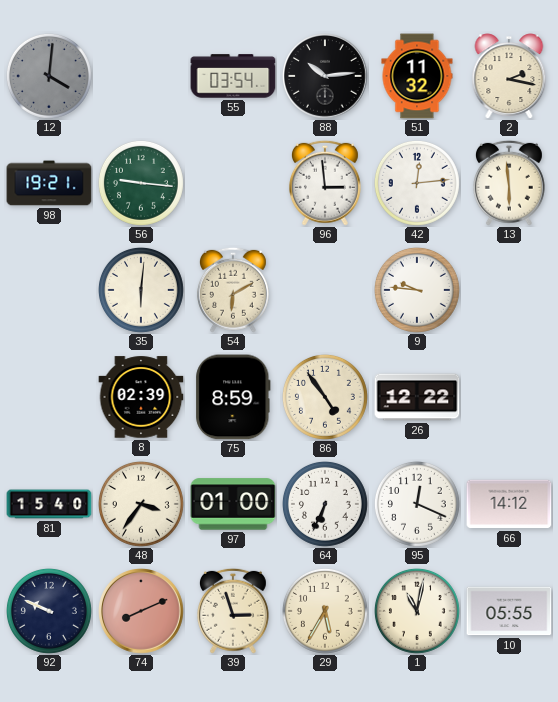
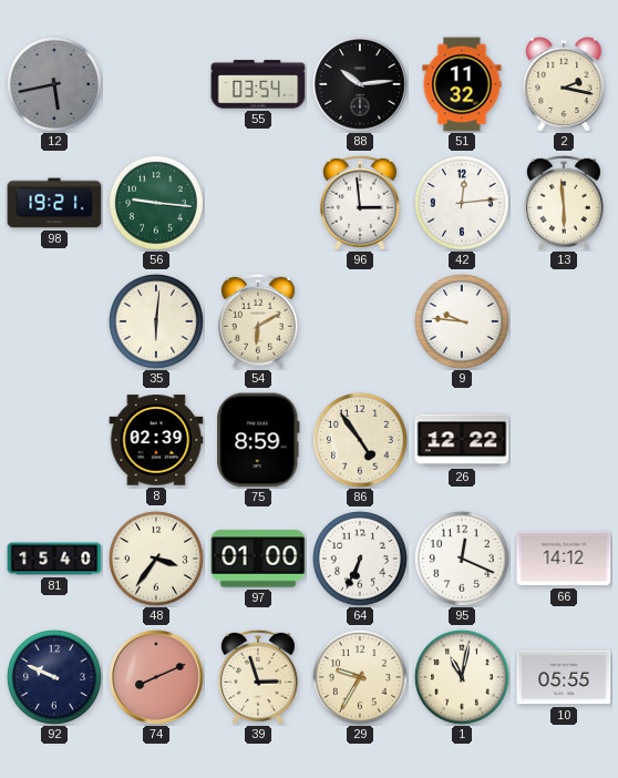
12: 4:01 -> 5:43
29: 5:35 -> 9:35
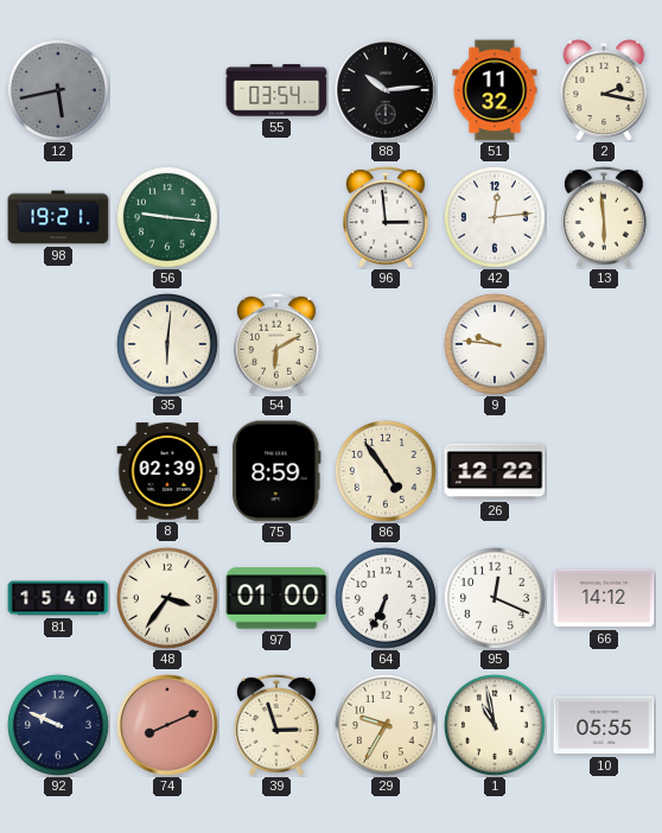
1: 11:02 -> 10:58
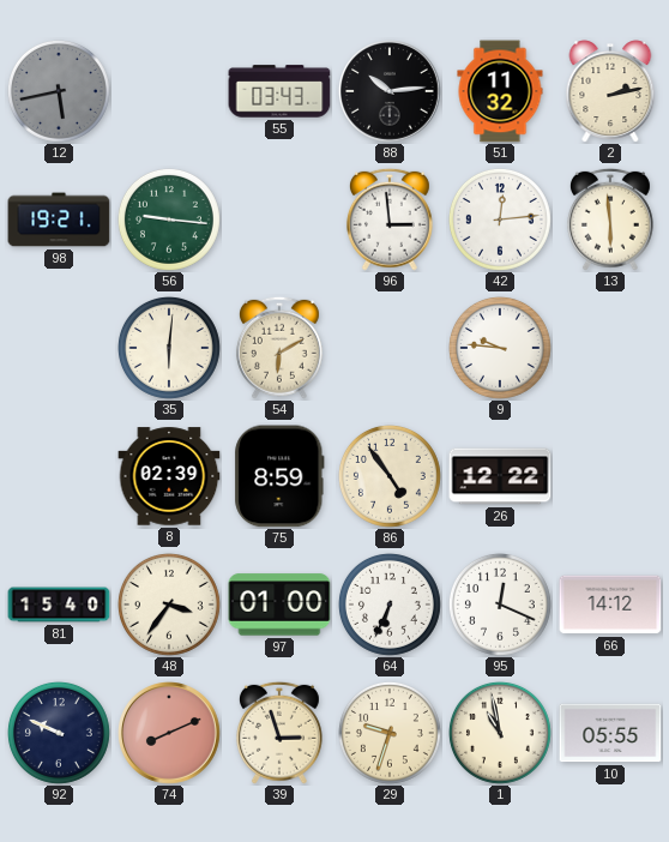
55: 03:54 -> 03:43
2: 2:17 -> 2:13
29: 9:35 -> 9:33
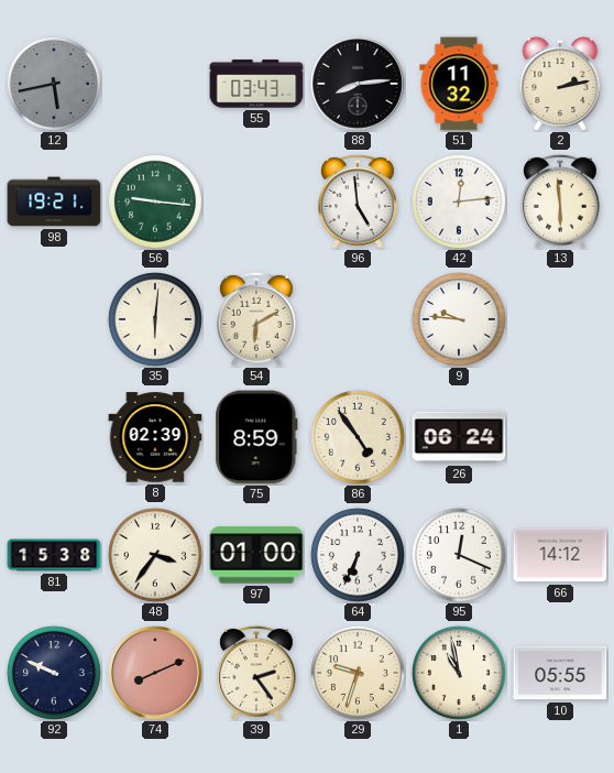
88: 10:14 -> 8:14
96: 2:59 -> 4:59
26: 12:22 -> 06:24
81: 15:40 -> 15:38
39: 2:57 -> 2:24
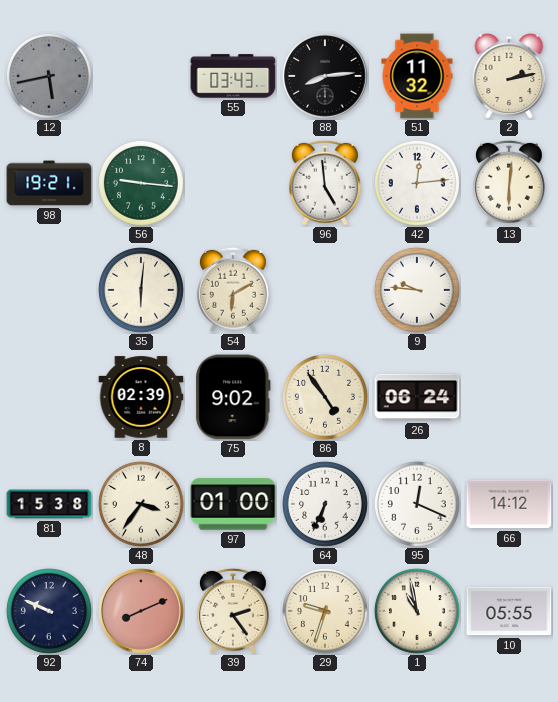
13: 5:59 -> 6:01
75: 8:59 -> 9:02
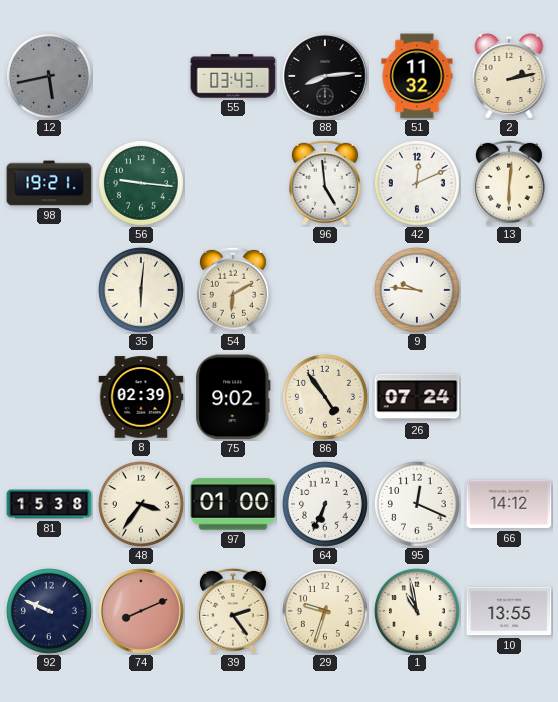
42: 12:14 -> 12:11
26: 06:24 -> 07:24
10: 05:55 -> 13:55
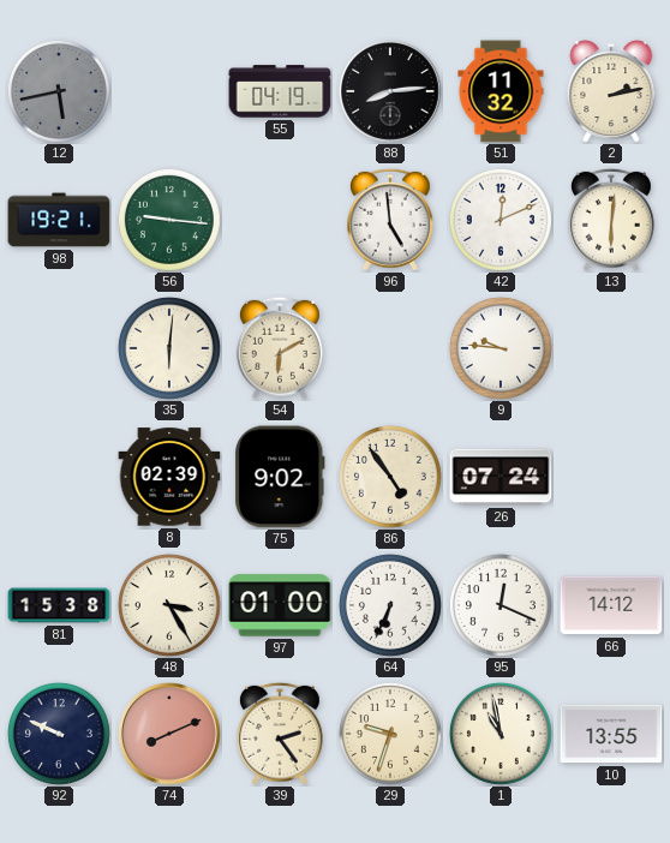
55: 03:43 -> 04:19
48: 3:36 -> 3:25
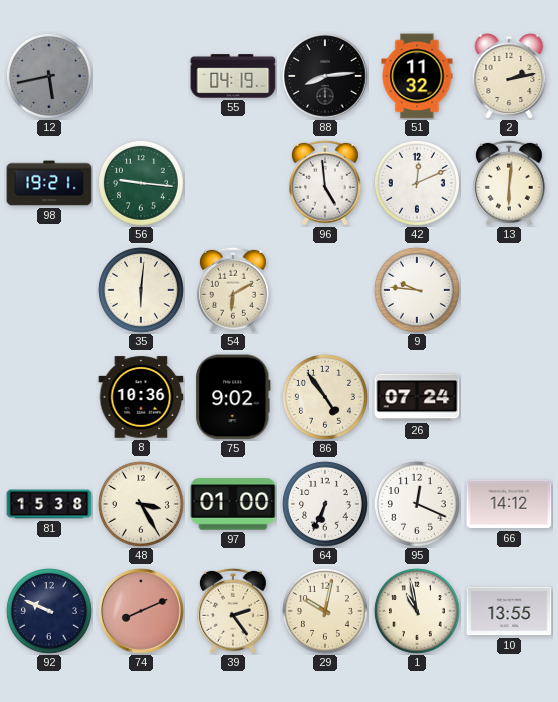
8: 02:39 -> 10:36
29: 9:33 -> 10:02
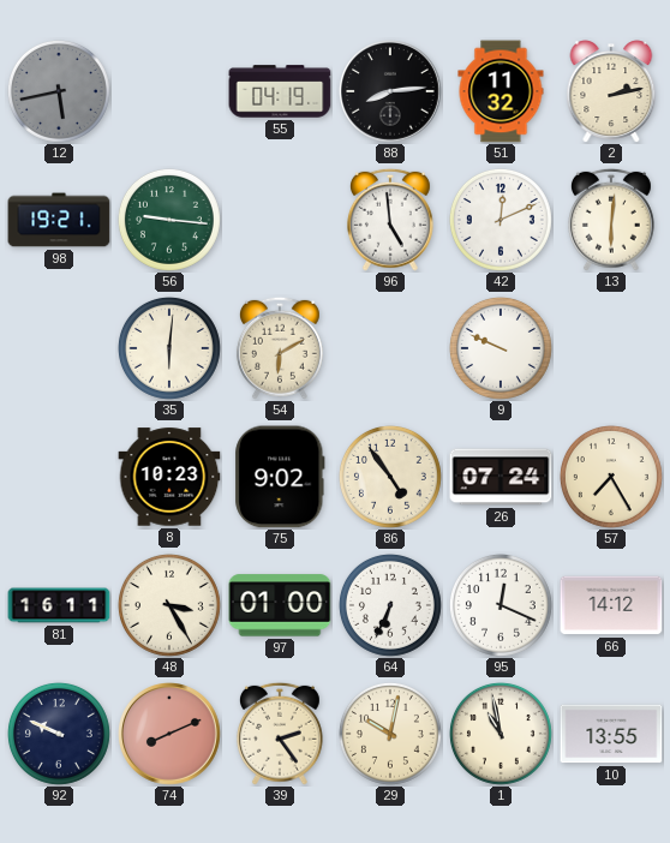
9: 9:46 -> 9:49
8: 10:36 -> 10:23
57: none -> 7:25
81: 15:38 -> 16:11
